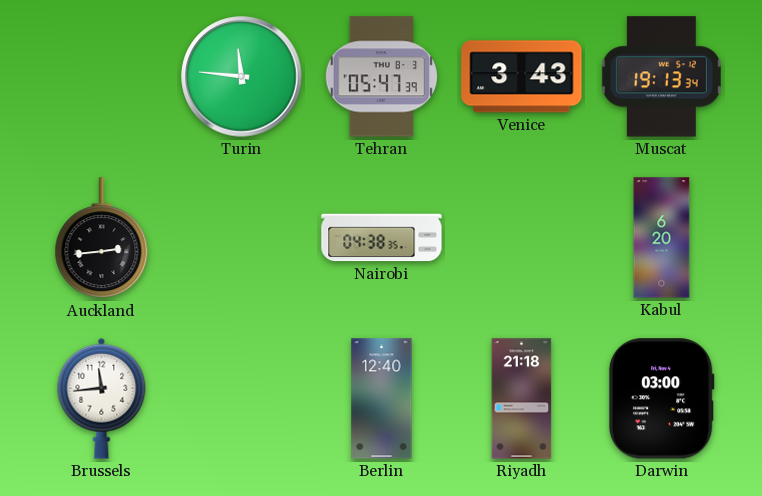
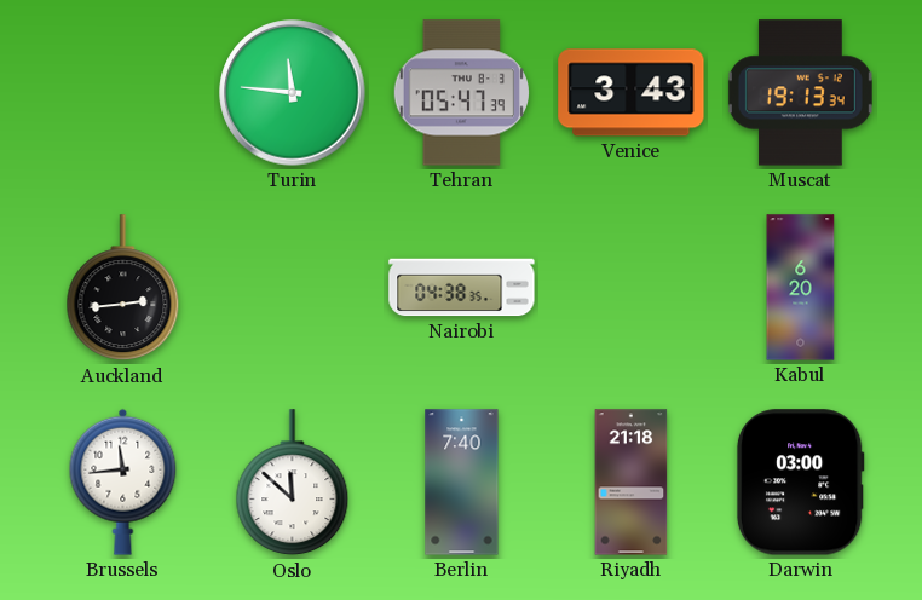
Oslo: none -> 11:52
Berlin: 12:40 -> 7:40
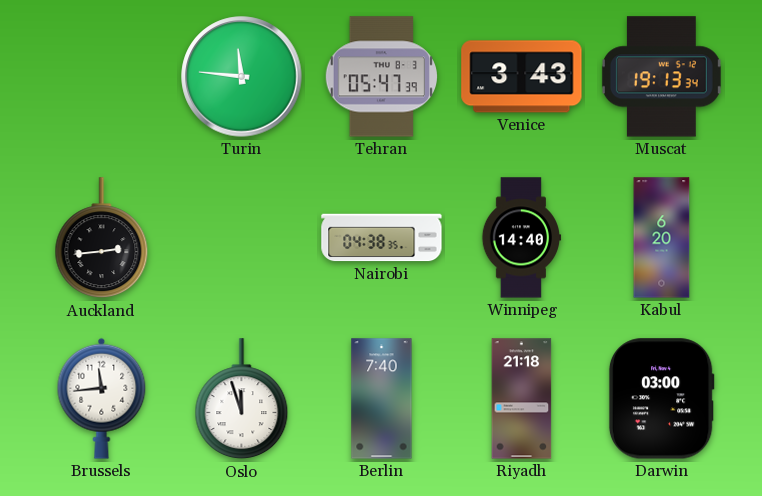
Winnipeg: none -> 14:40
Oslo: 11:52 -> 11:57
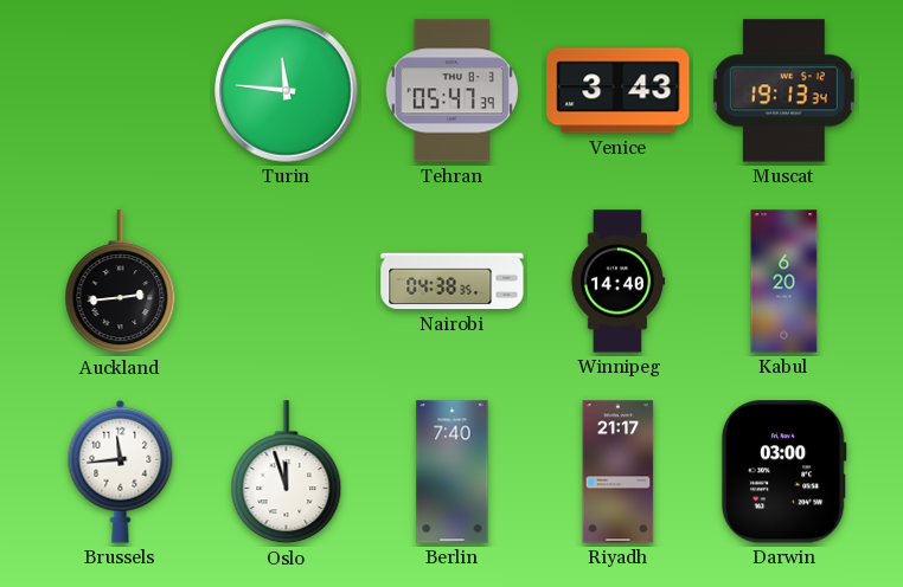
Riyadh: 21:18 -> 21:17
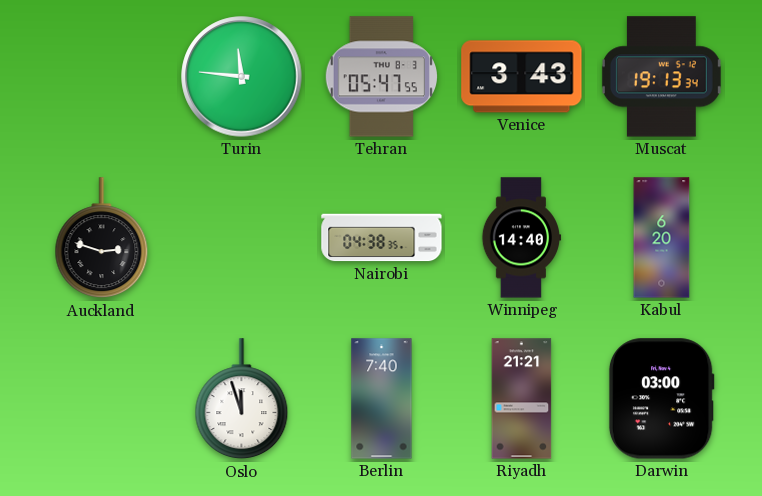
Tehran: 05:47:39 -> 05:47:55
Auckland: 2:44 -> 2:48
Brussels: 11:44 -> none
Riyadh: 21:17 -> 21:21
